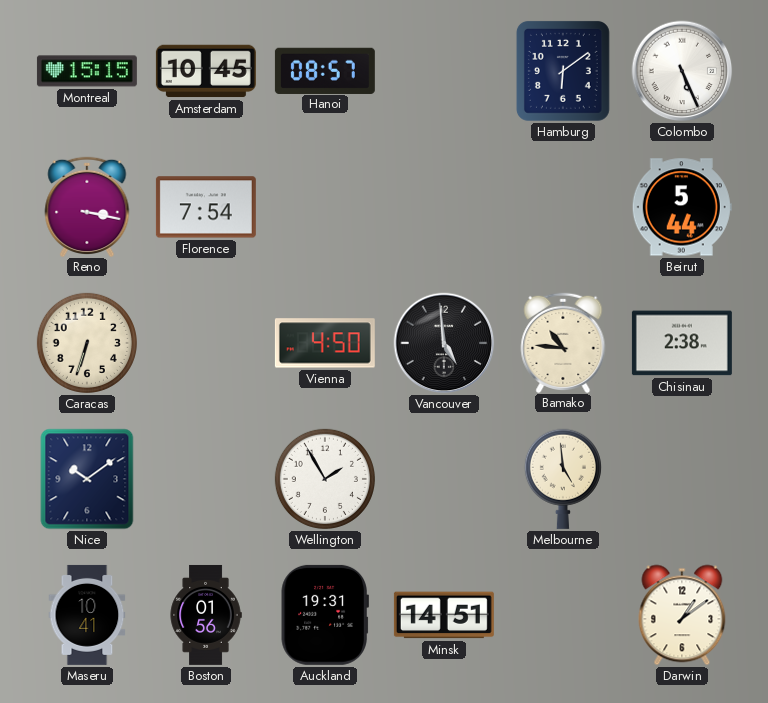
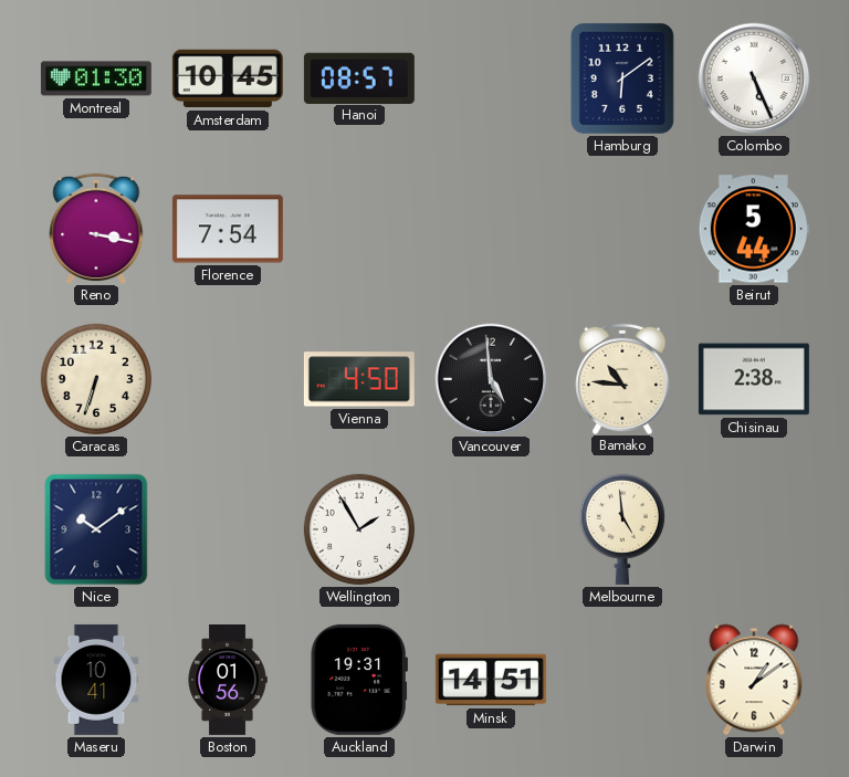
Montreal: 15:15 -> 01:30
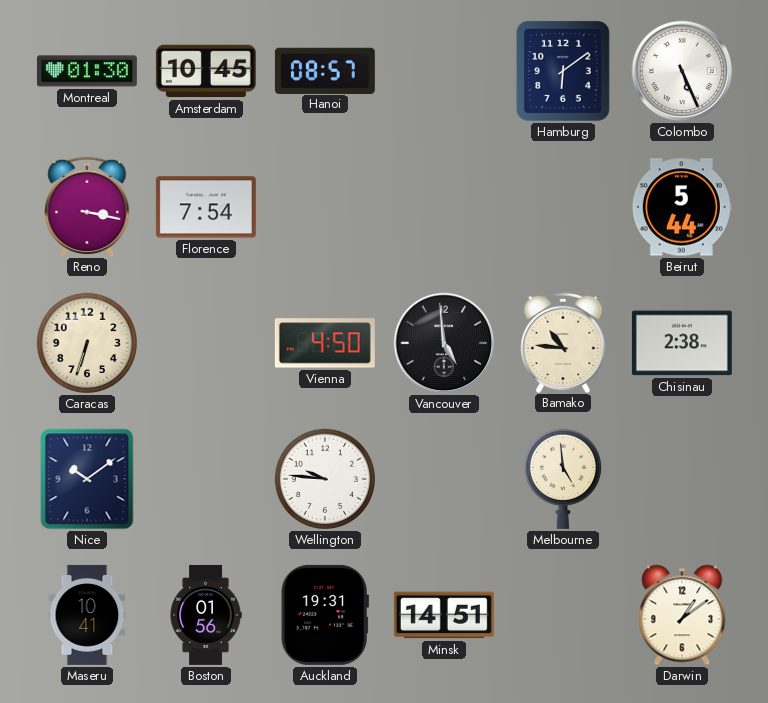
Wellington: 1:55 -> 9:46
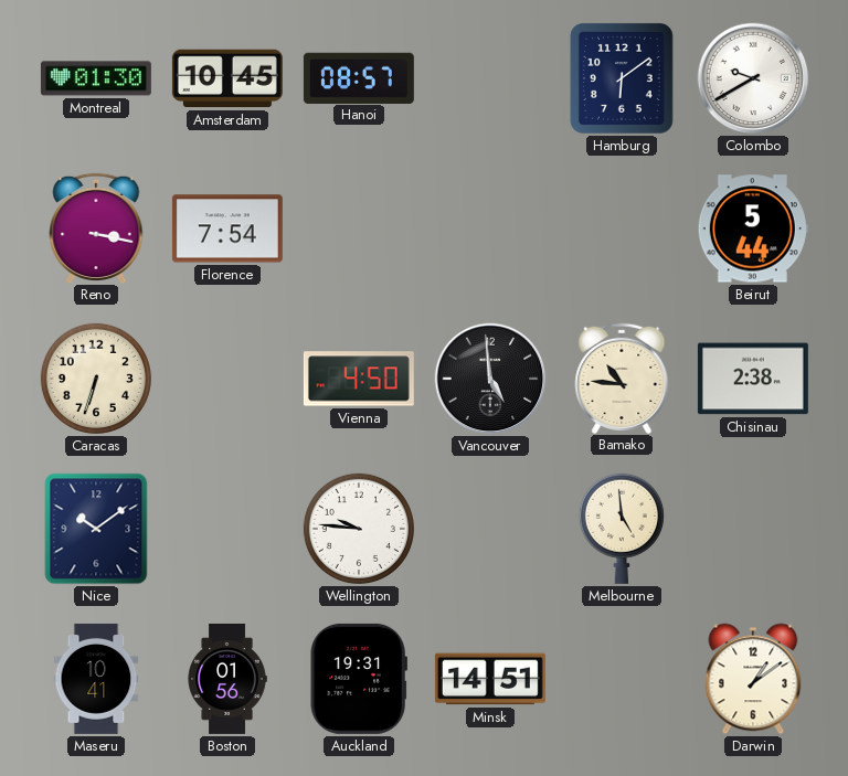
Colombo: 5:26 -> 9:40
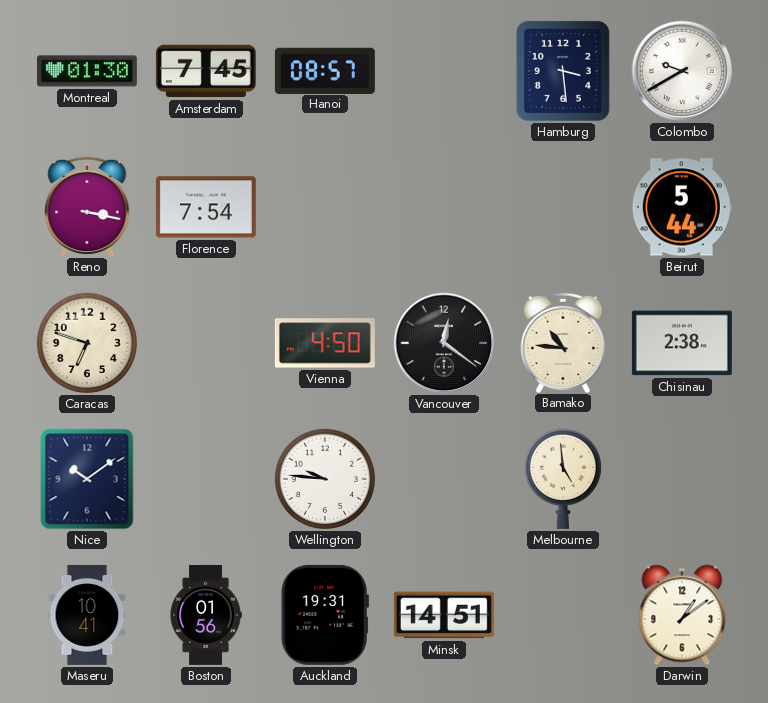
Amsterdam: 10:45 -> 7:45
Hamburg: 6:09 -> 3:29
Caracas: 6:33 -> 6:48
Vancouver: 4:59 -> 12:21
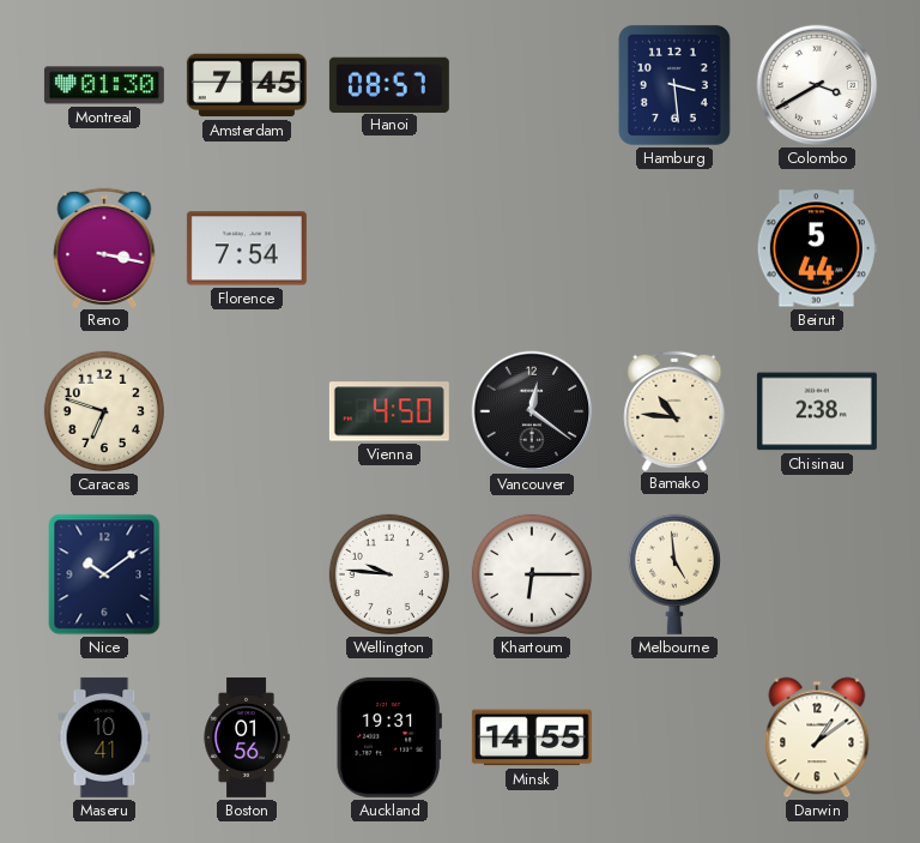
Colombo: 9:40 -> 3:40
Khartoum: none -> 6:15
Minsk: 14:51 -> 14:55
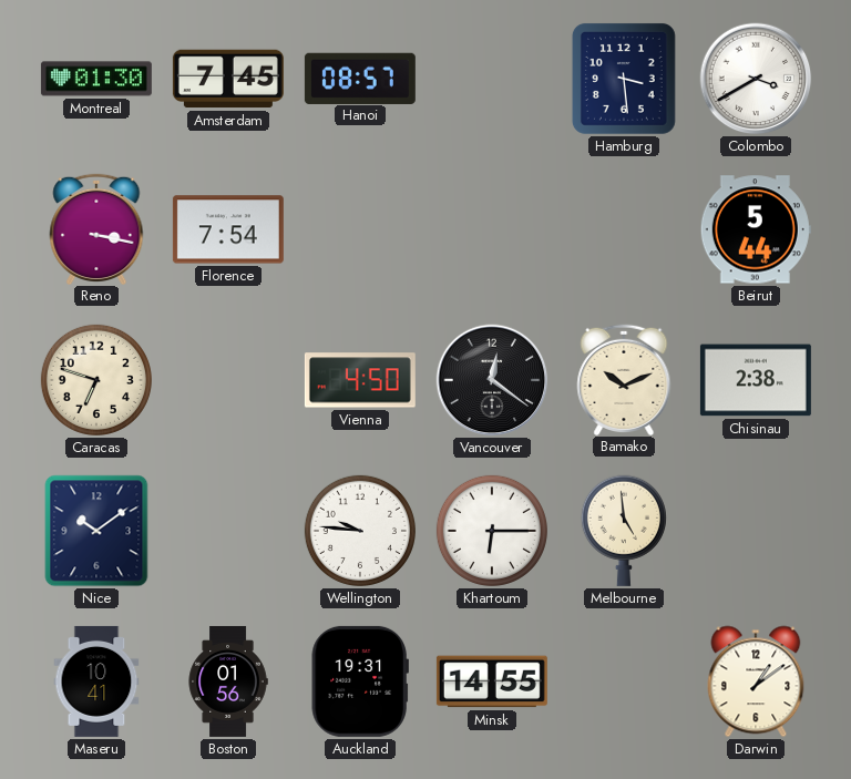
Bamako: 10:46 -> 10:11
